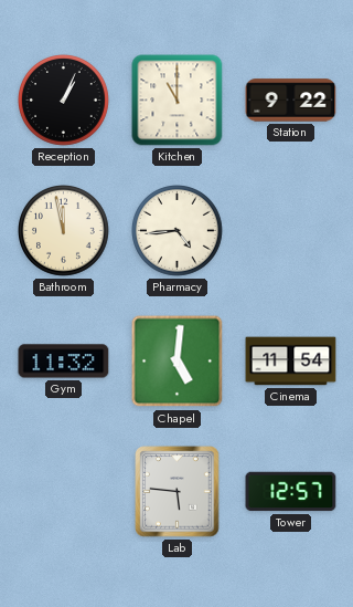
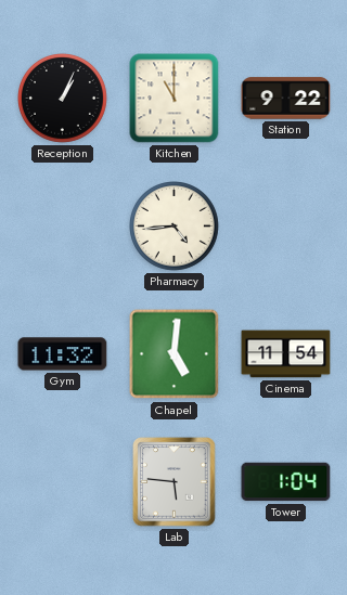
Bathroom: 11:58 -> none
Tower: 12:57 -> 1:04
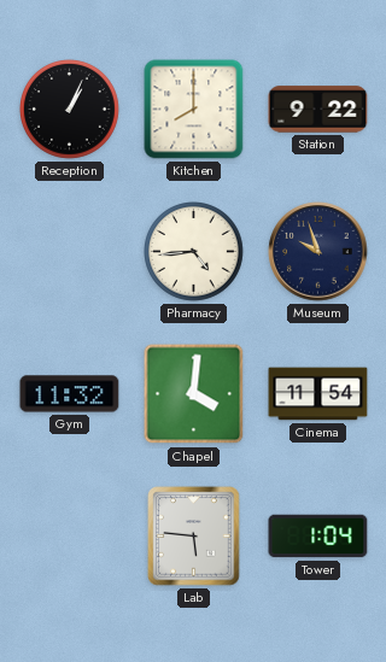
Kitchen: 11:00 -> 8:00
Museum: none -> 9:57
Chapel: 5:01 -> 4:01
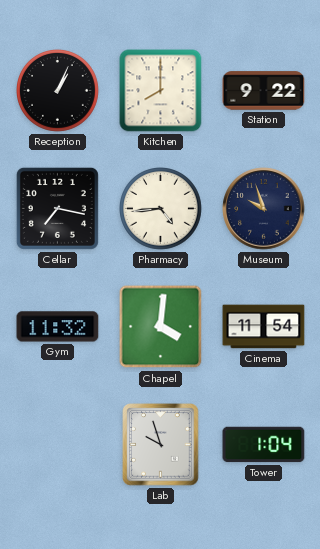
Cellar: none -> 7:17
Lab: 5:46 -> 9:57
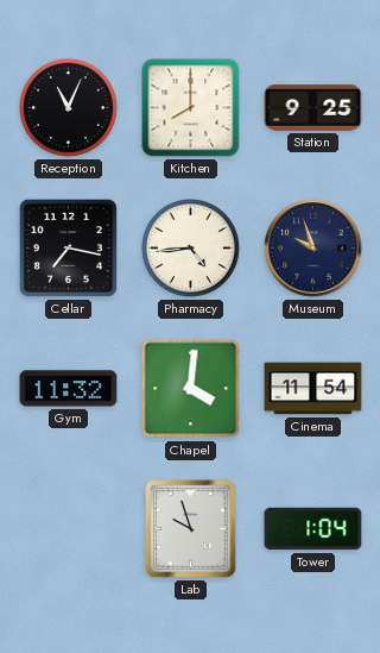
Reception: 1:04 -> 11:04
Station: 9:22 -> 9:25
